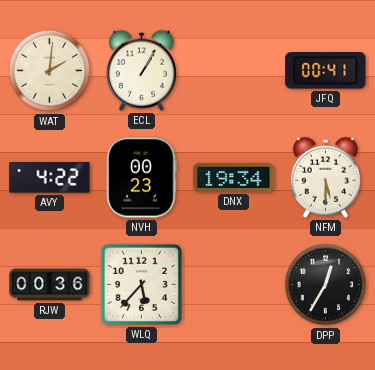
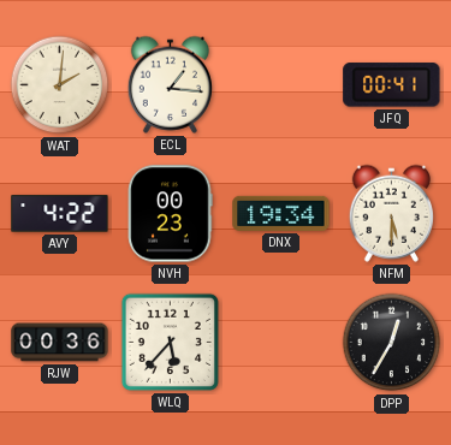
ECL: 1:05 -> 1:16
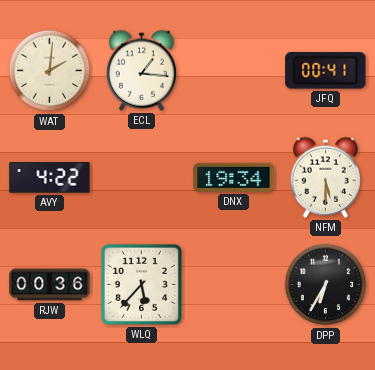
NVH: 00:23 -> none
DPP: 12:35 -> 6:35
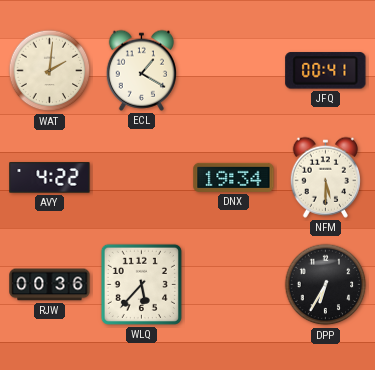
ECL: 1:16 -> 1:20
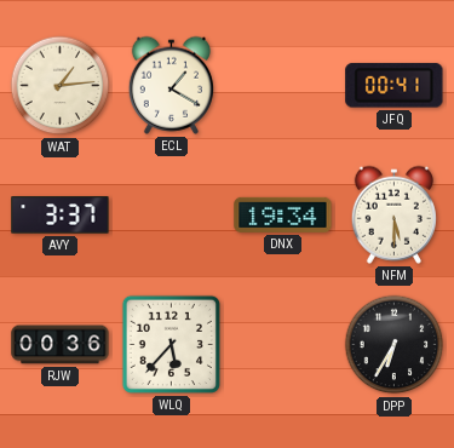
WAT: 2:01 -> 1:14
AVY: 4:22 -> 3:37
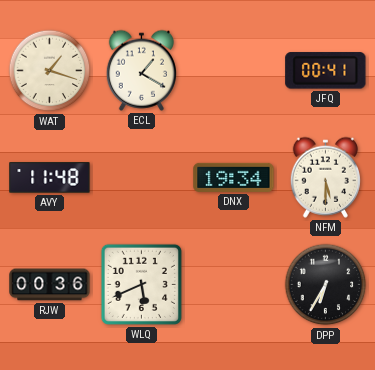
WAT: 1:14 -> 1:18
AVY: 3:37 -> 11:48
WLQ: 5:37 -> 5:41
